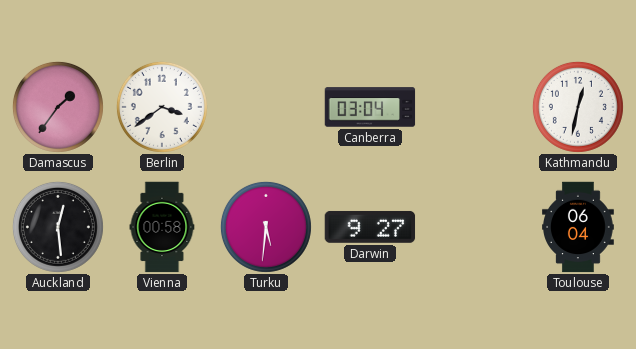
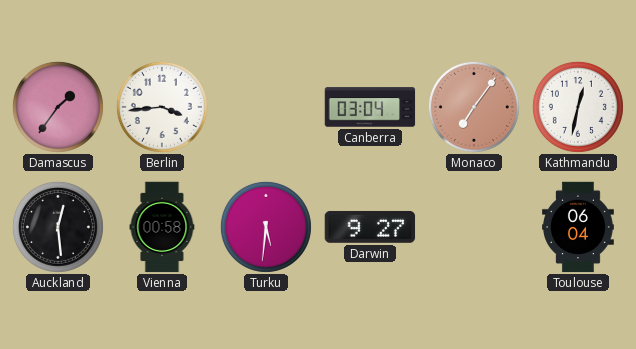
Berlin: 3:39 -> 3:44
Monaco: none -> 7:06
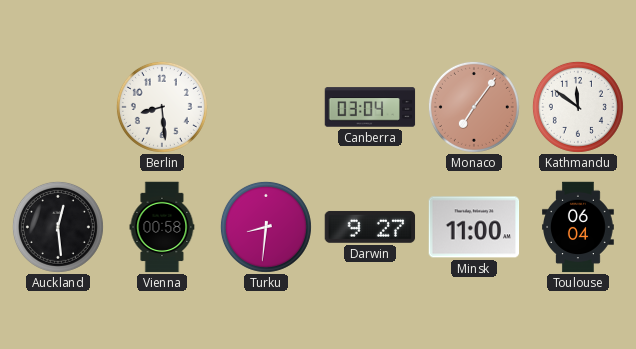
Damascus: 1:36 -> none
Berlin: 3:44 -> 8:29
Kathmandu: 12:32 -> 11:51
Turku: 5:31 -> 8:31
Minsk: none -> 11:00
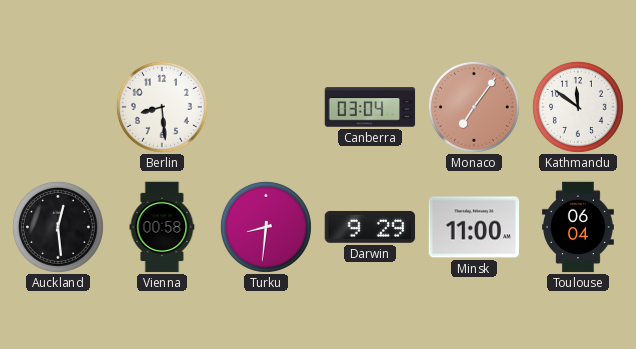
Darwin: 9:27 -> 9:29
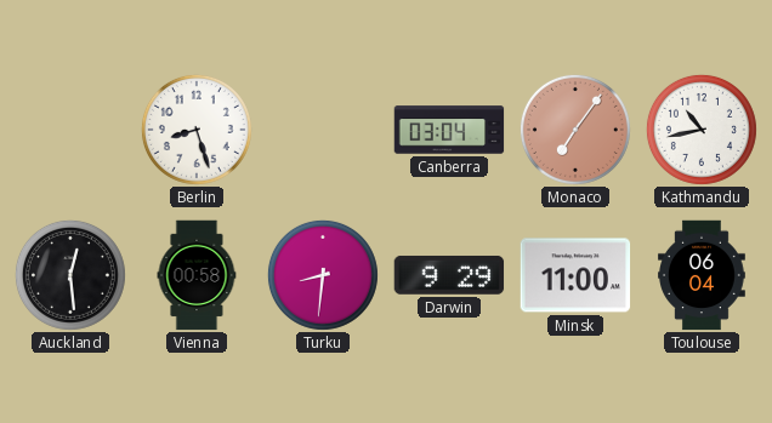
Berlin: 8:29 -> 8:27
Kathmandu: 11:51 -> 10:43
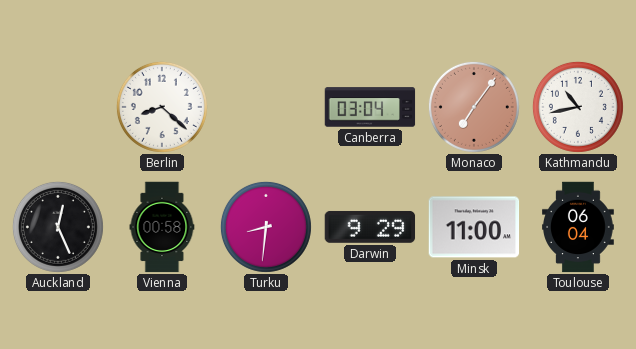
Berlin: 8:27 -> 8:22
Auckland: 12:29 -> 12:26
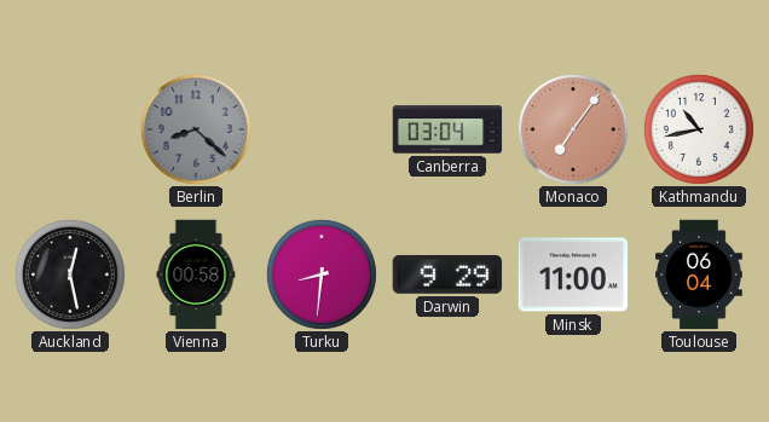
Berlin dial: white -> grey
Auckland: 12:26 -> 12:28
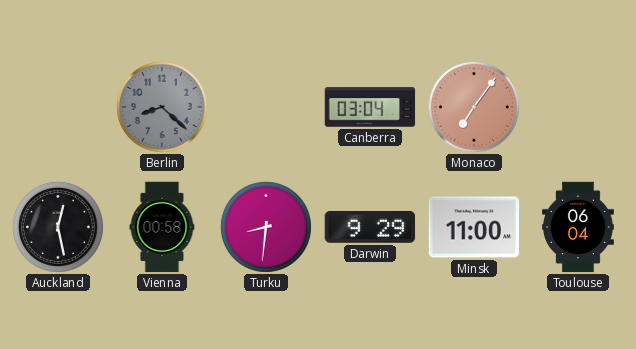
Kathmandu: 10:43 -> none
